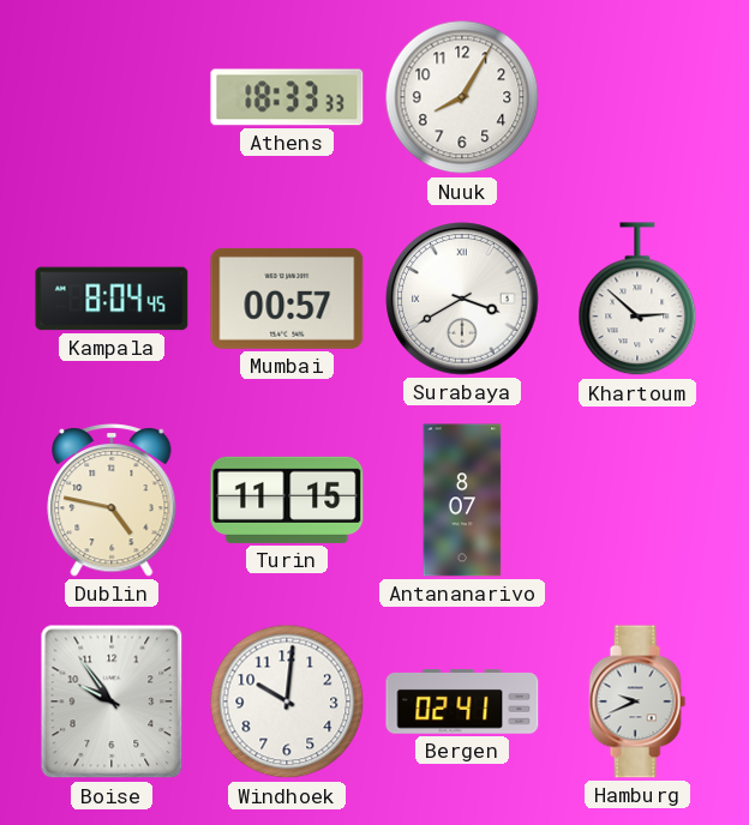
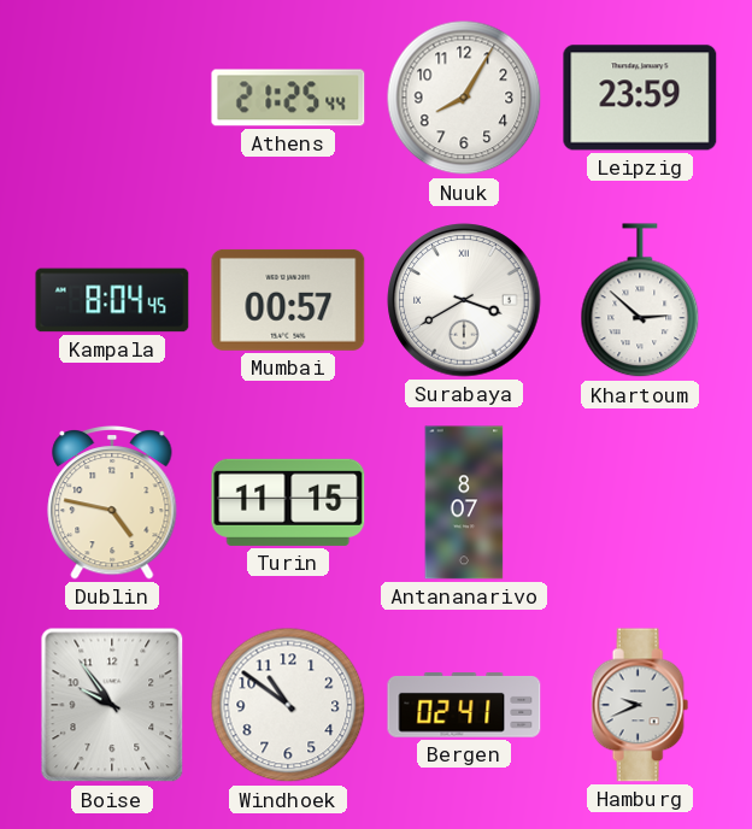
Athens: 18:33 -> 21:25
Leipzig: none -> 23:59
Windhoek: 10:01 -> 10:51
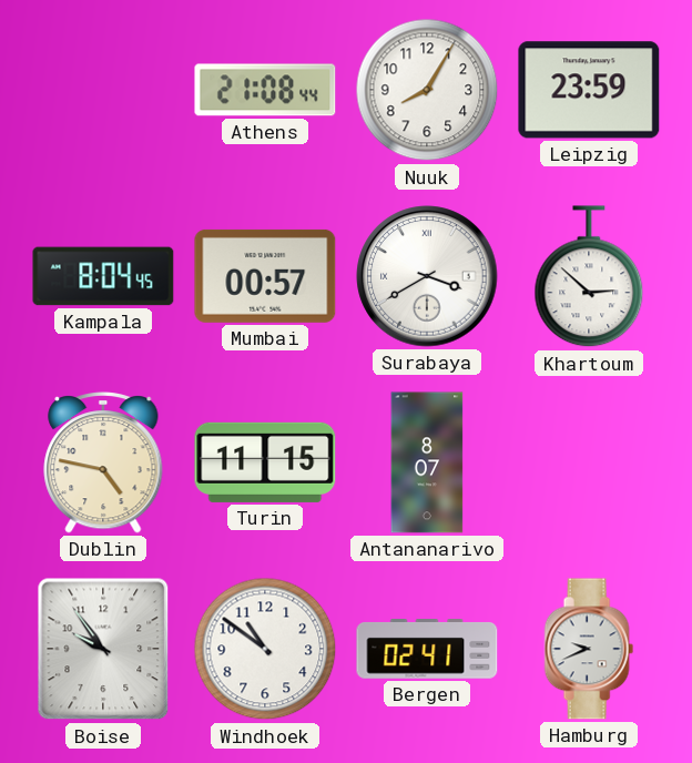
Athens: 21:25 -> 21:08
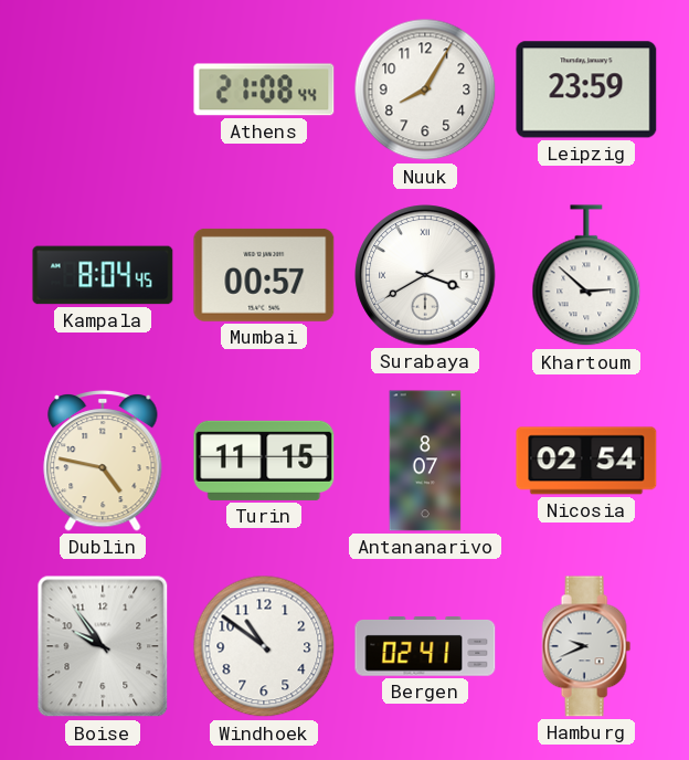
Nicosia: none -> 02:54
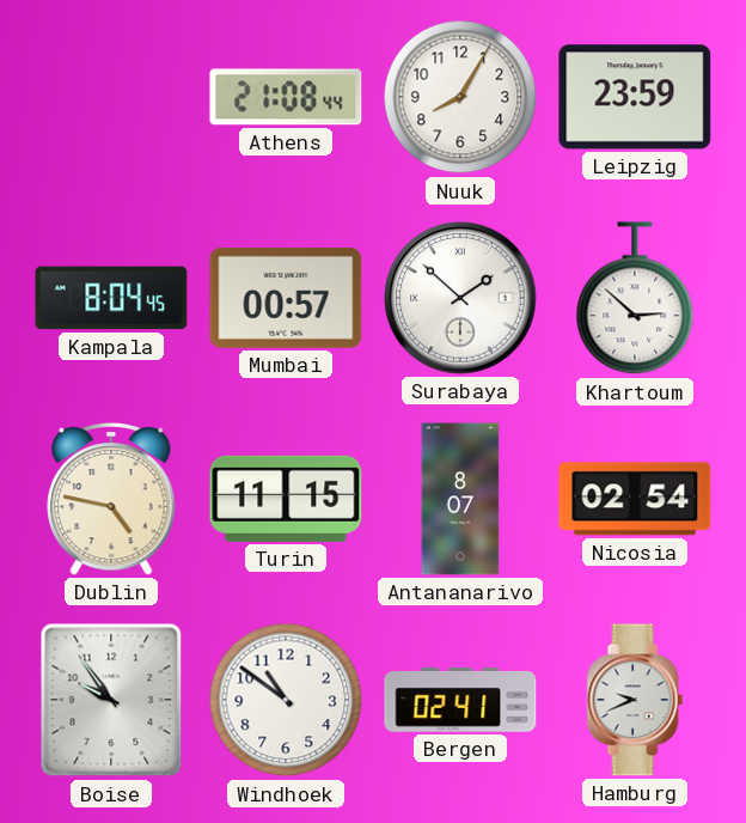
Surabaya: 3:40 -> 1:52
